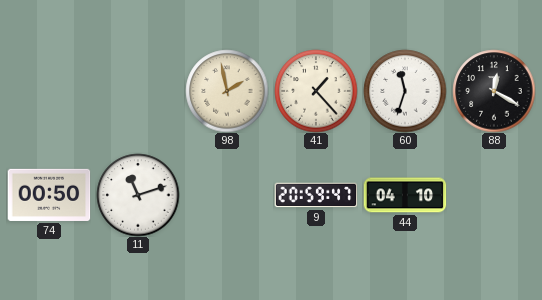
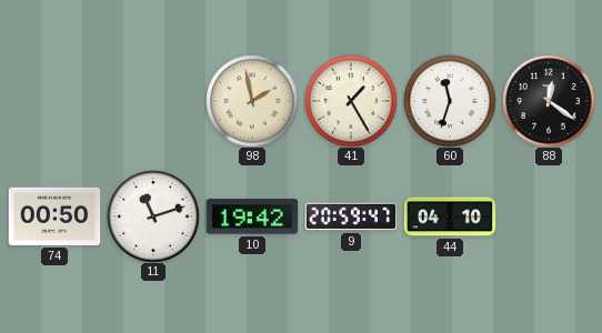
41: 1:23 -> 1:25
88: 12:20 -> 12:21
10: none -> 19:42
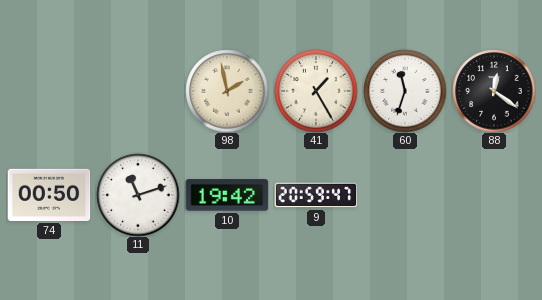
44: 04:10 -> none
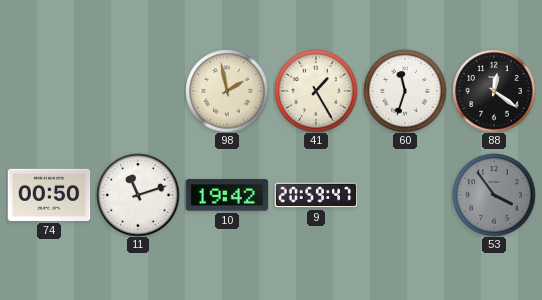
53: none -> 3:54
